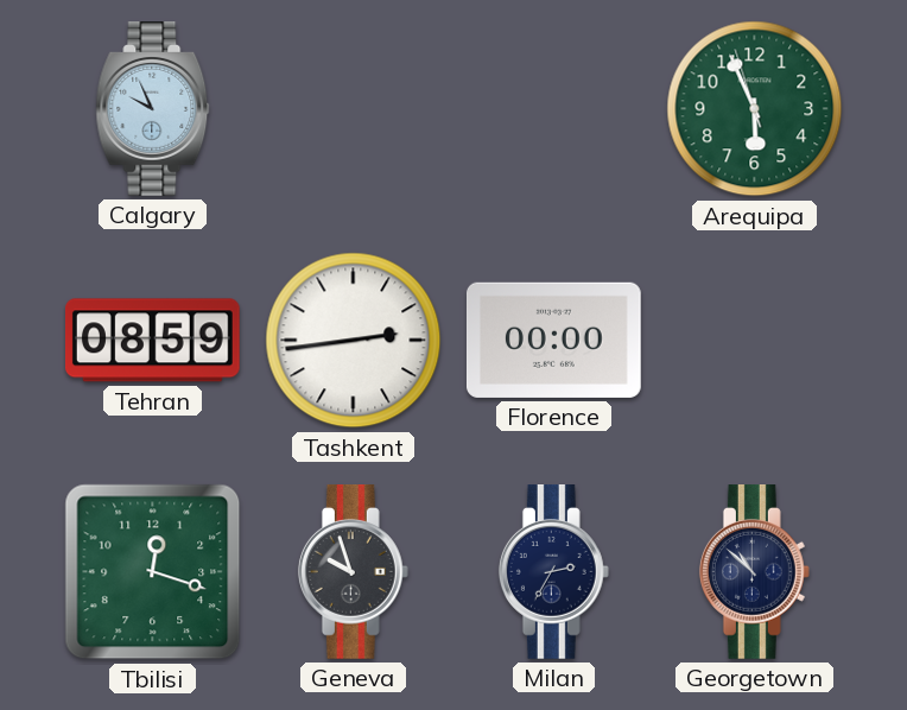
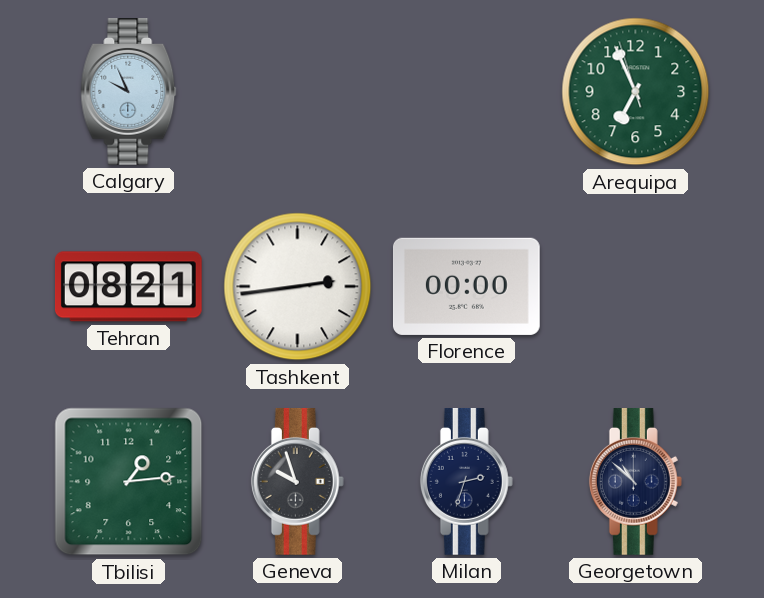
Arequipa: 5:55 -> 6:55
Tehran: 08:59 -> 08:21
Tbilisi: 12:18 -> 1:14
Milan: 2:35 -> 2:33
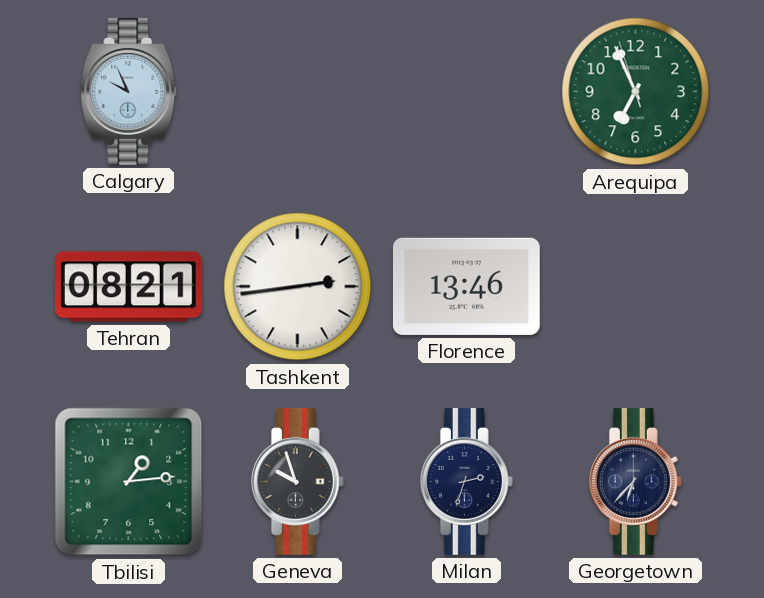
Florence: 00:00 -> 13:46
Georgetown: 10:52 -> 6:37
